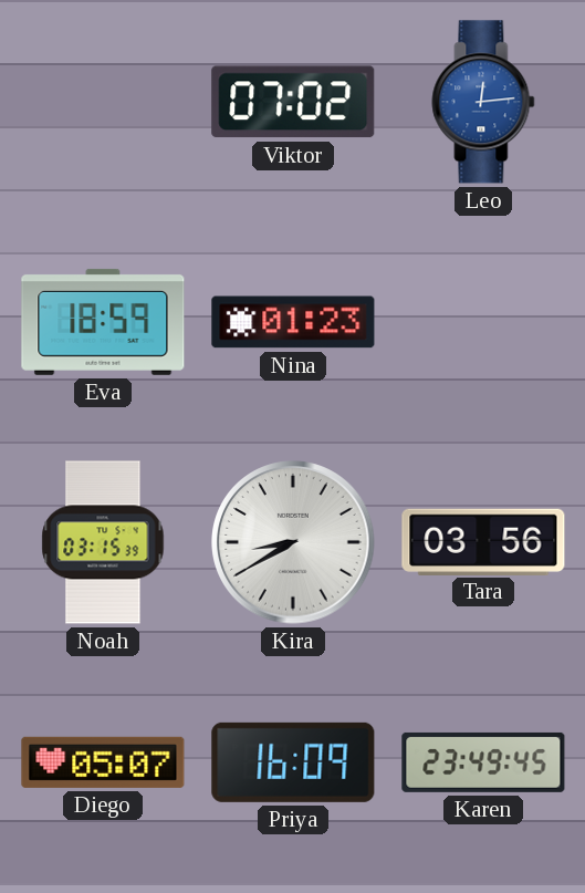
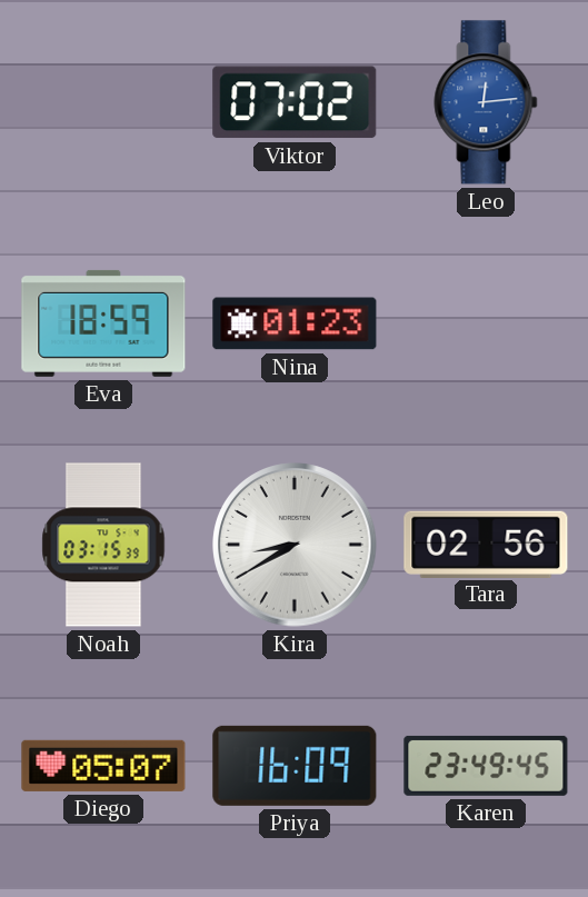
Tara: 03:56 -> 02:56
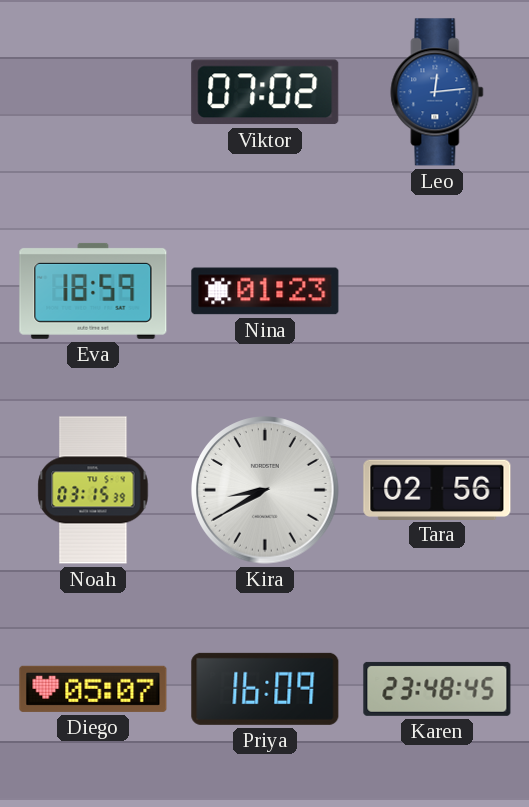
Karen: 23:49 -> 23:48
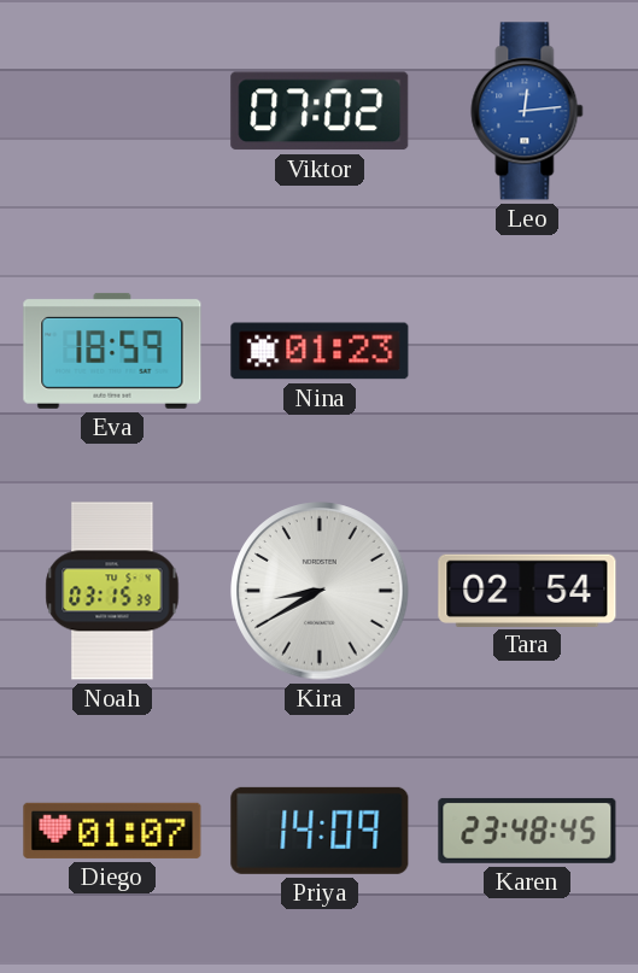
Tara: 02:56 -> 02:54
Diego: 05:07 -> 01:07
Priya: 16:09 -> 14:09
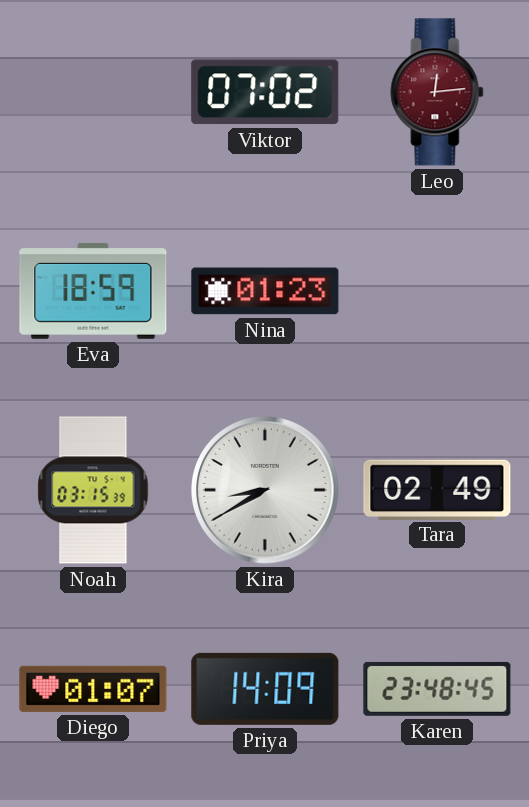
Leo dial: blue -> burgundy
Tara: 02:54 -> 02:49
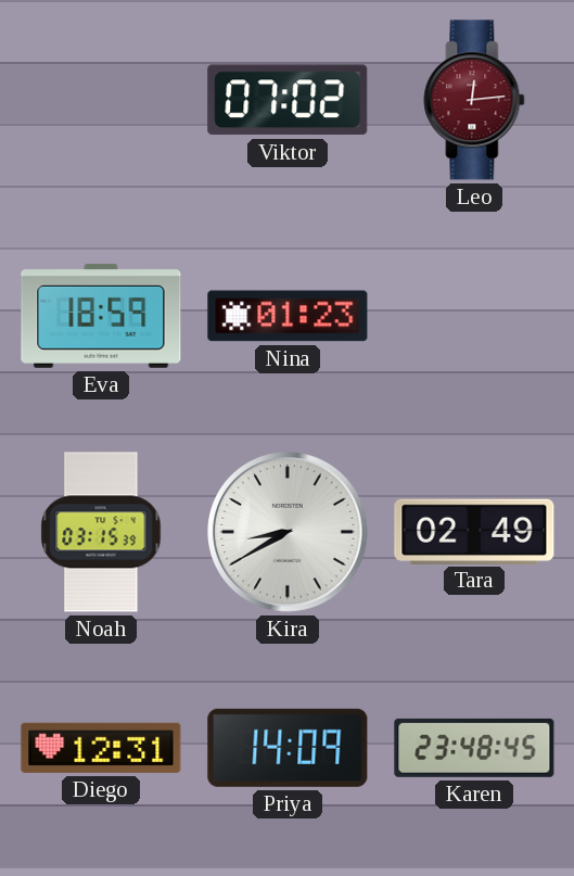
Diego: 01:07 -> 12:31
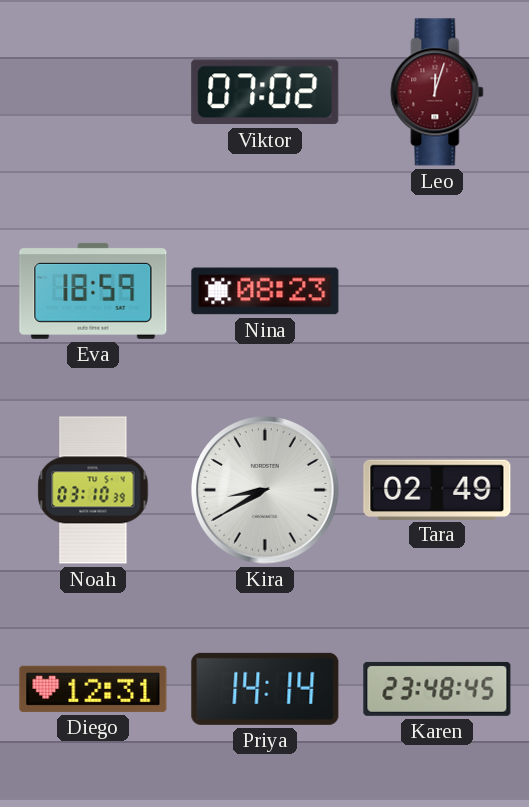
Leo: 12:14 -> 12:03
Nina: 01:23 -> 08:23
Noah: 03:15 -> 03:10
Priya: 14:09 -> 14:14
